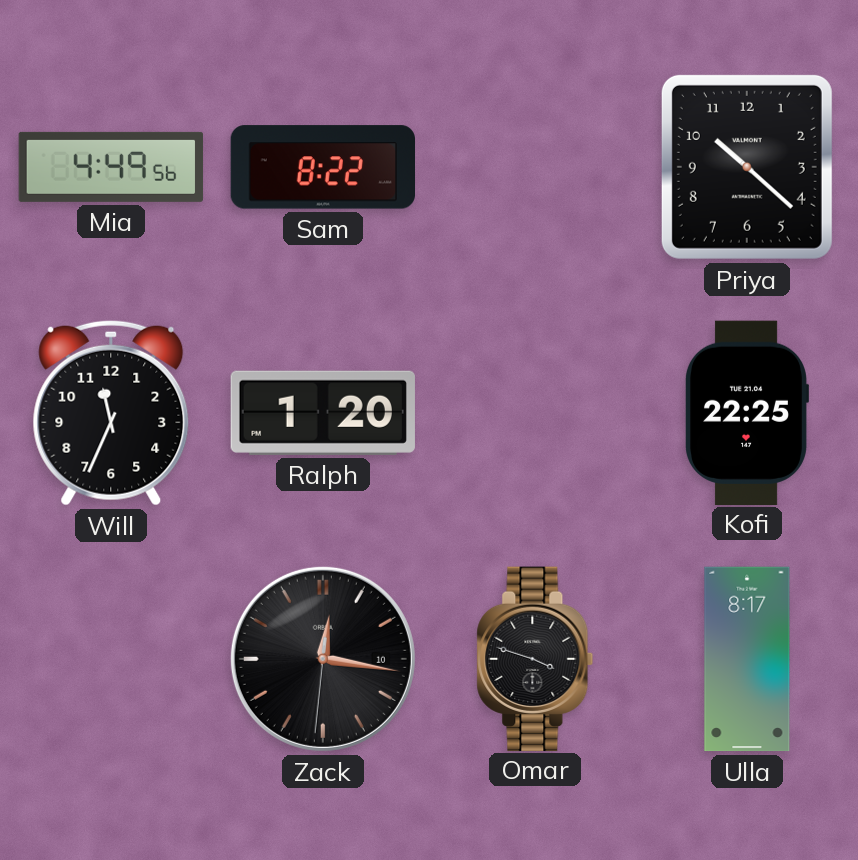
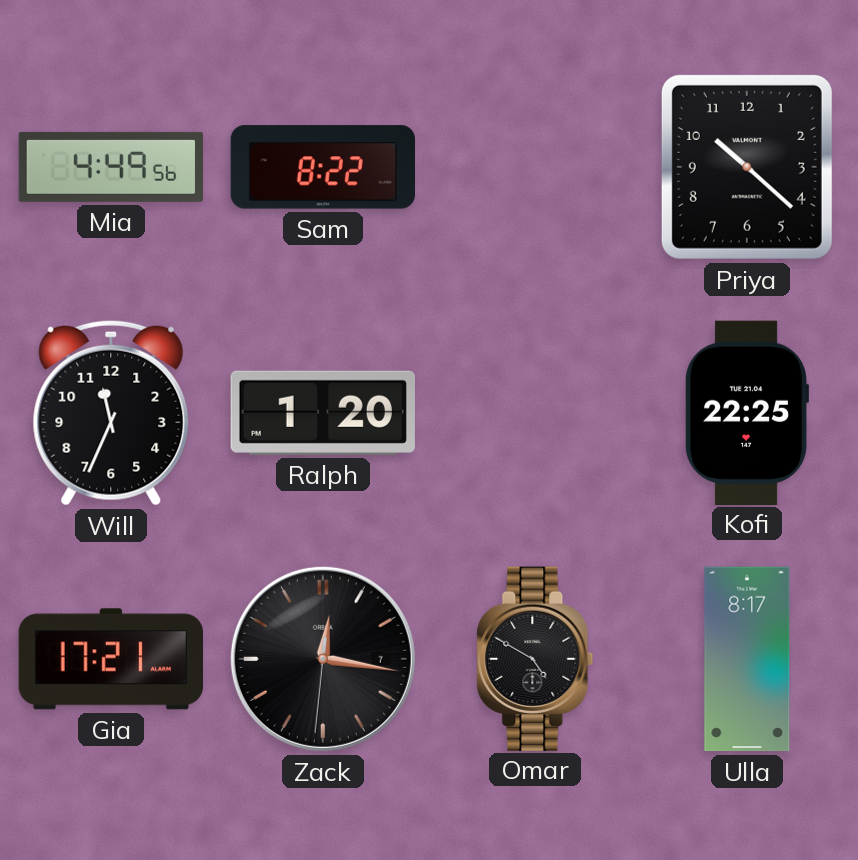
Gia: none -> 17:21
Zack date: 10 -> 7
Omar: 3:48 -> 4:50
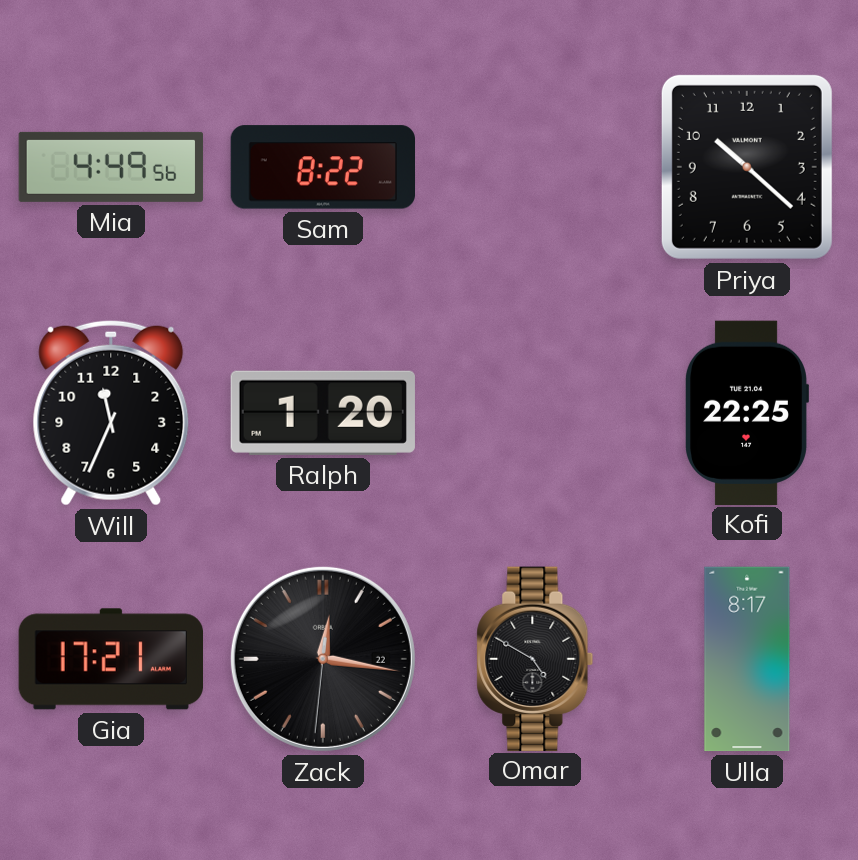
Zack date: 7 -> 22
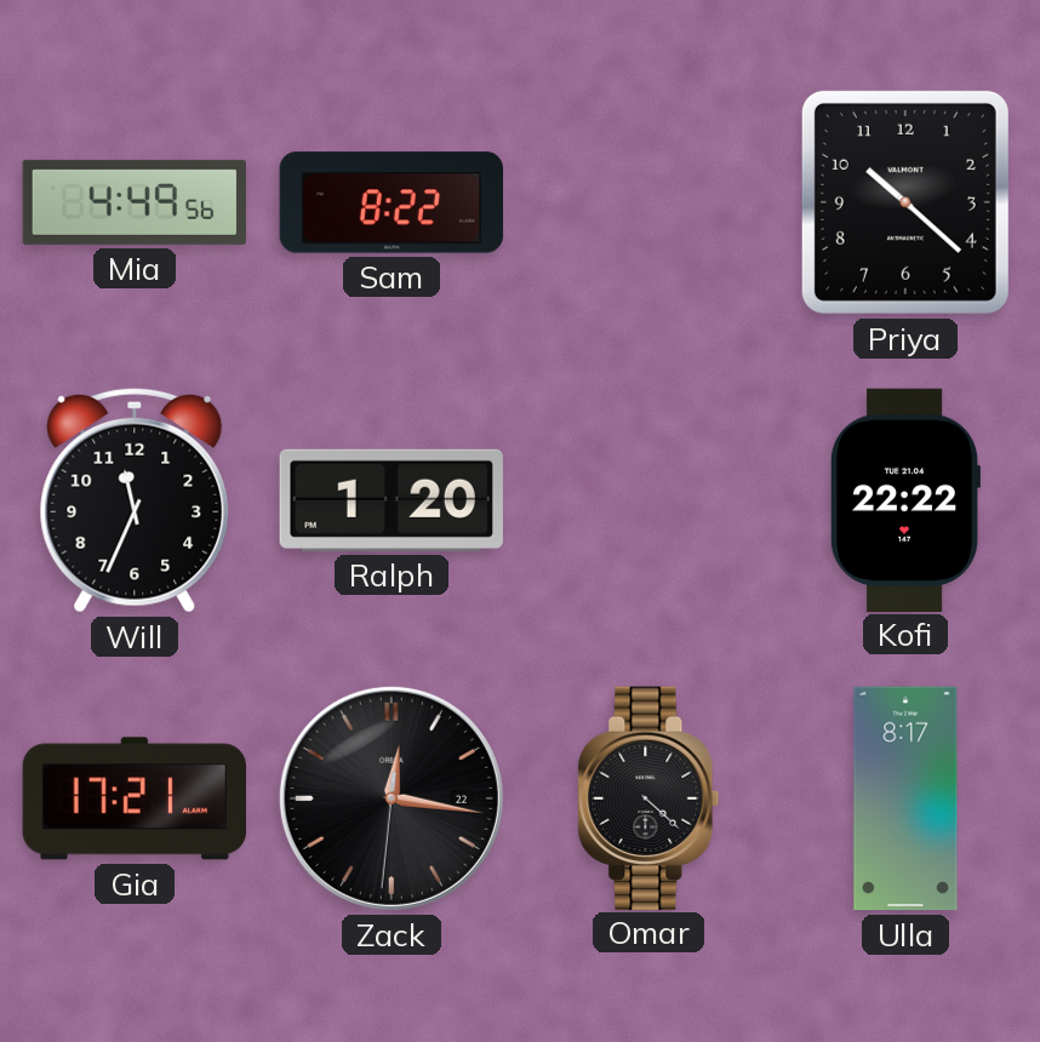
Kofi: 22:25 -> 22:22
Omar: 4:50 -> 4:22
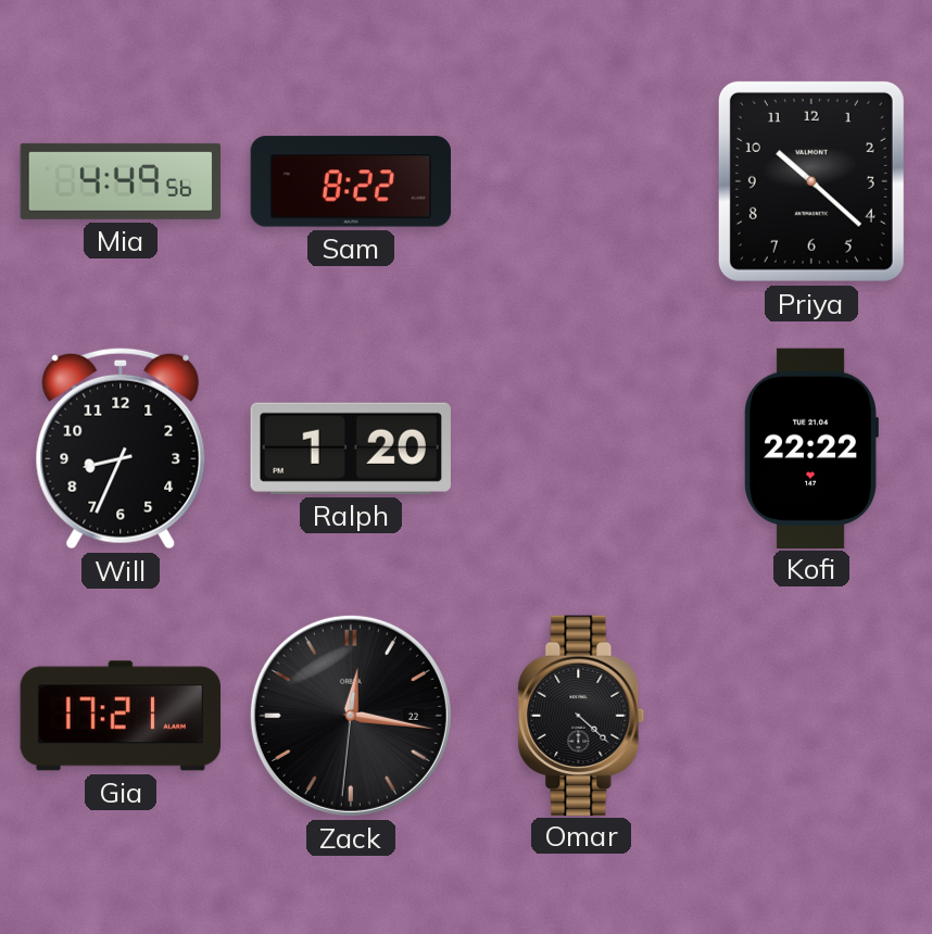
Will: 11:34 -> 8:34
Ulla: 8:17 -> none
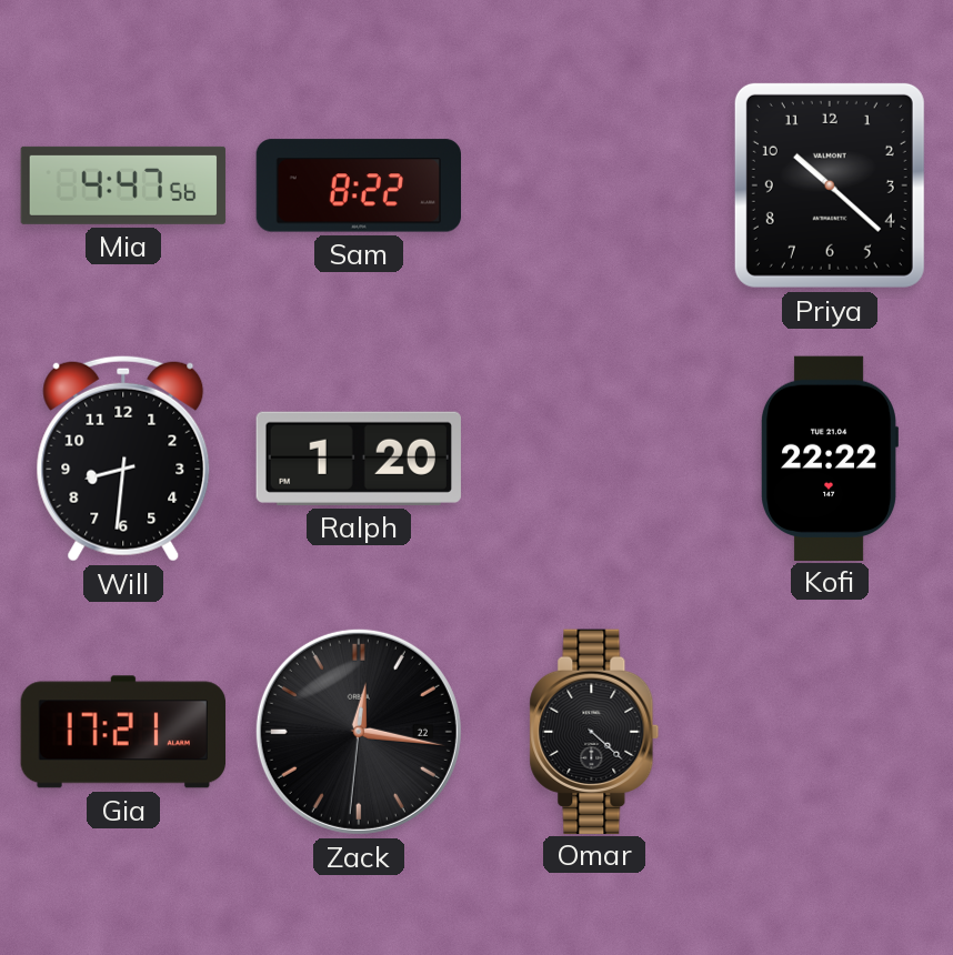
Mia: 4:49 -> 4:47
Will: 8:34 -> 8:31
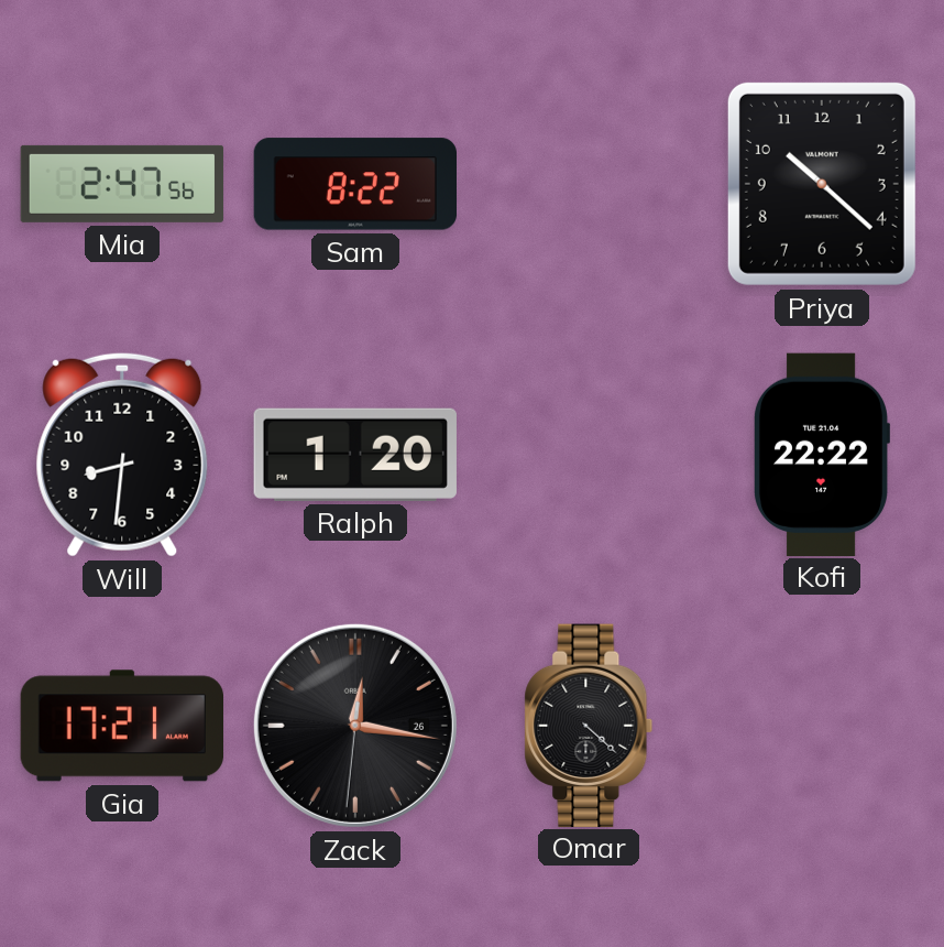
Mia: 4:47 -> 2:47
Zack date: 22 -> 26
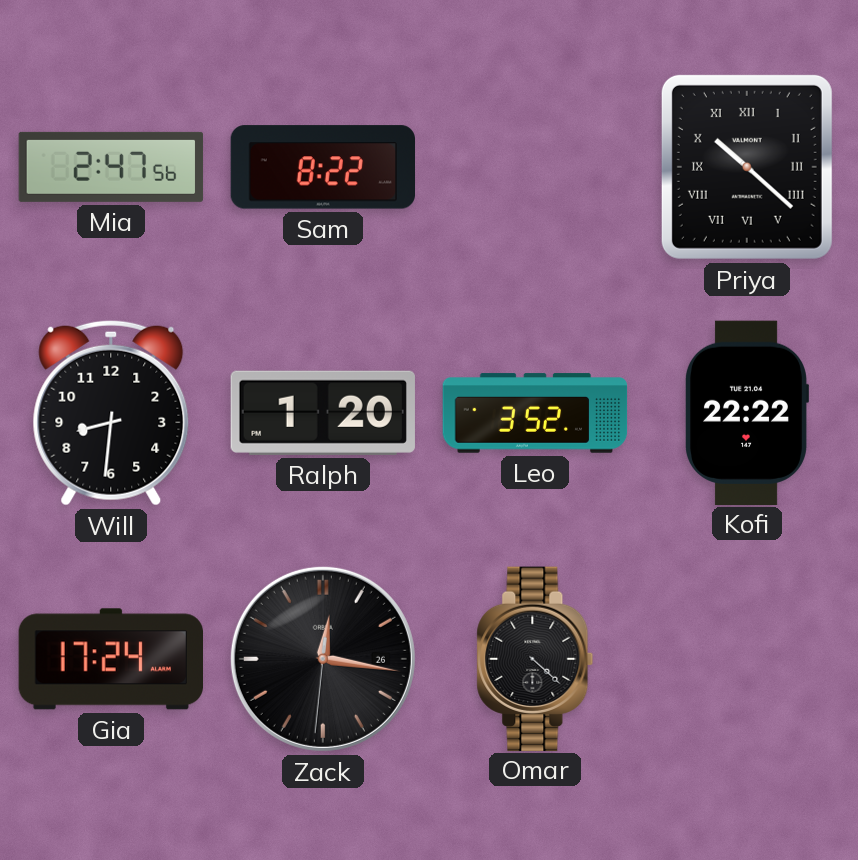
Priya numerals: Arabic -> Roman
Leo: none -> 3:52
Gia: 17:21 -> 17:24
